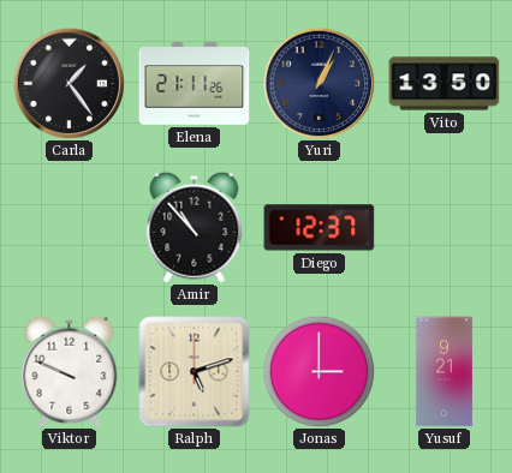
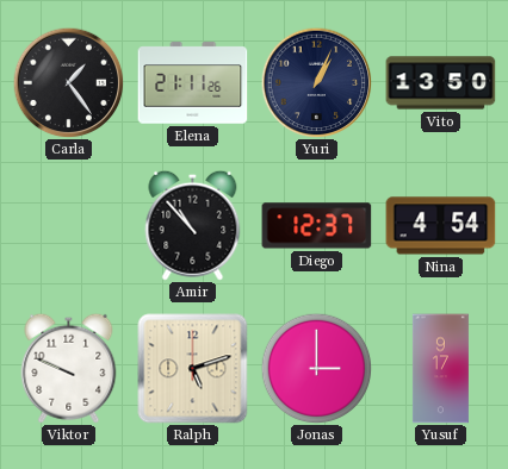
Nina: none -> 4:54
Yusuf: 9:21 -> 9:17
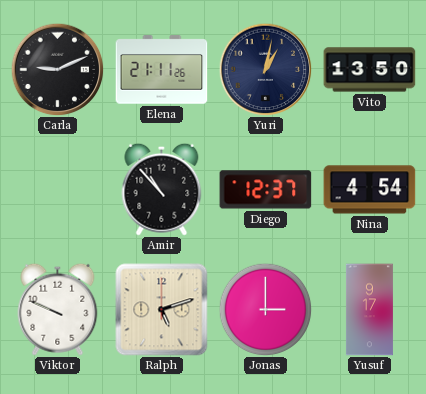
Carla: 1:24 -> 9:11
Yuri: 1:04 -> 1:02
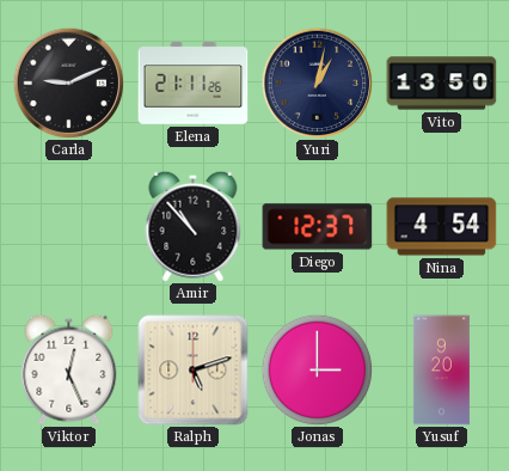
Viktor: 9:49 -> 12:26
Yusuf: 9:17 -> 9:20
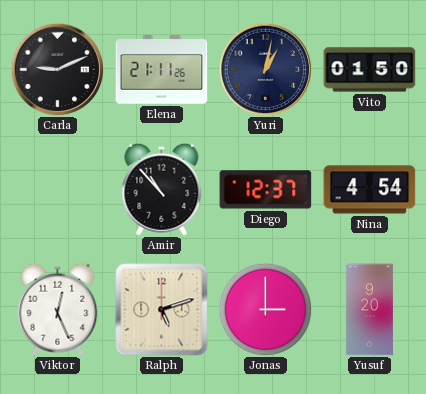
Vito: 13:50 -> 01:50
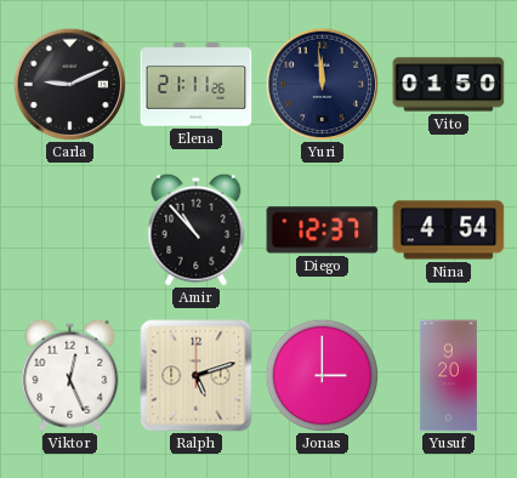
Yuri: 1:02 -> 11:59
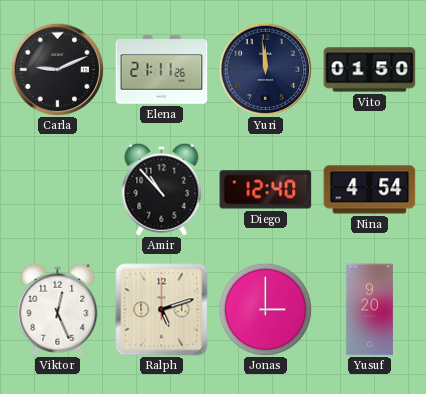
Diego: 12:37 -> 12:40
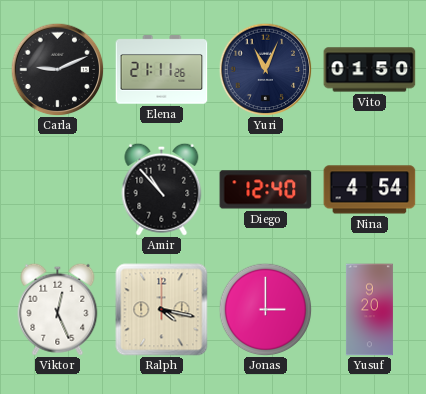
Yuri: 11:59 -> 11:04
Ralph: 5:12 -> 4:17
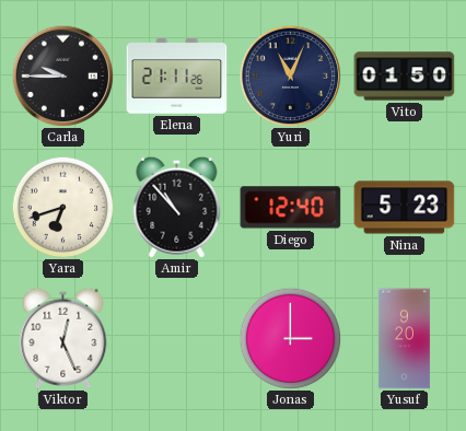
Carla: 9:11 -> 9:45
Yara: none -> 6:42
Nina: 4:54 -> 5:23
Ralph: 4:17 -> none
